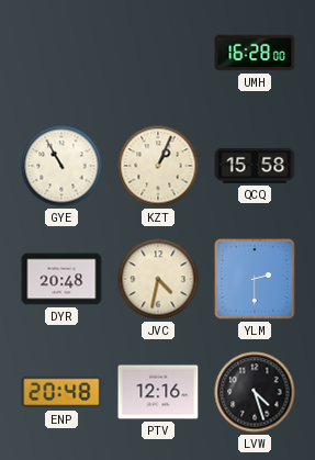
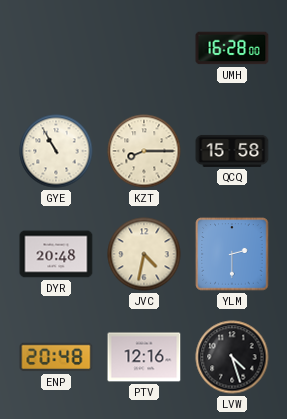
KZT: 1:04 -> 8:15
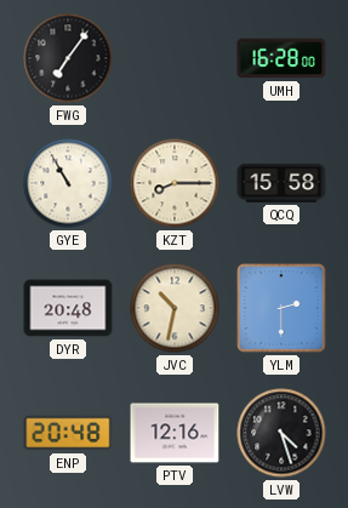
FWG: none -> 7:06
JVC: 4:32 -> 10:32
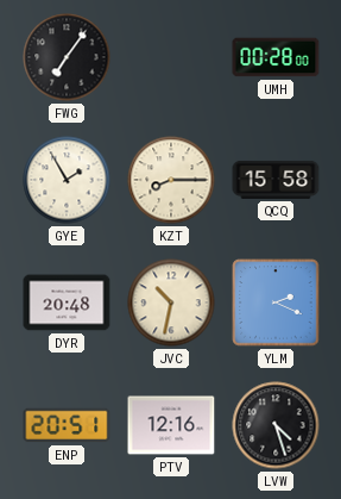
UMH: 16:28 -> 00:28
GYE: 10:55 -> 1:55
YLM: 2:30 -> 2:19
ENP: 20:48 -> 20:51
